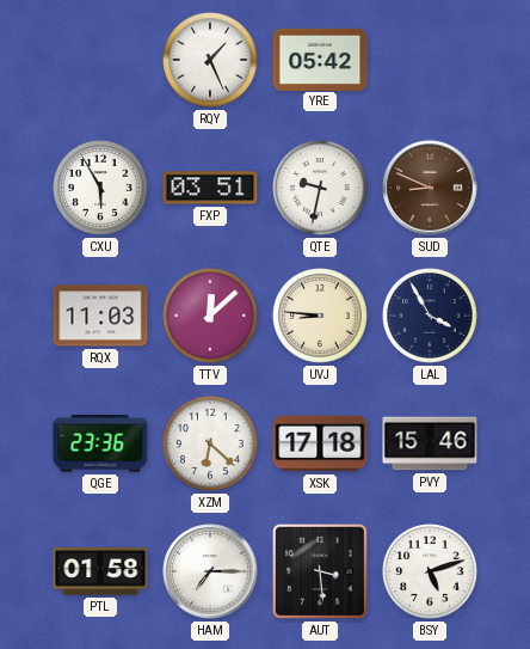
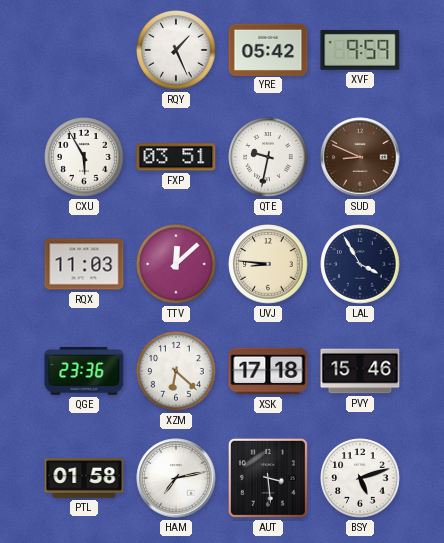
XVF: none -> 9:59
HAM: 7:15 -> 7:13
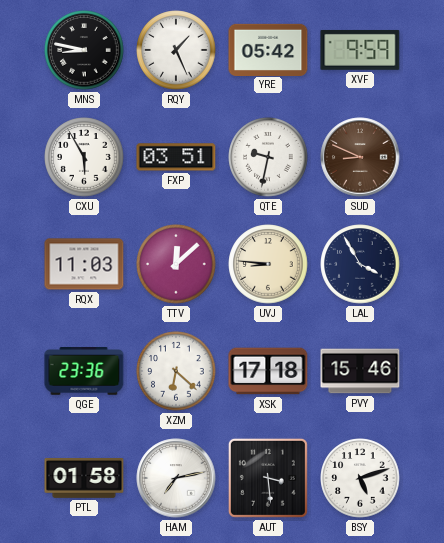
MNS: none -> 8:47
